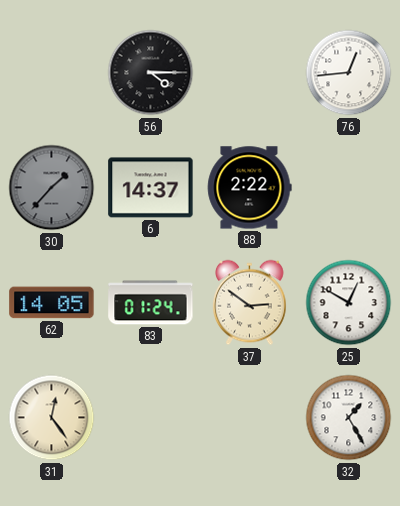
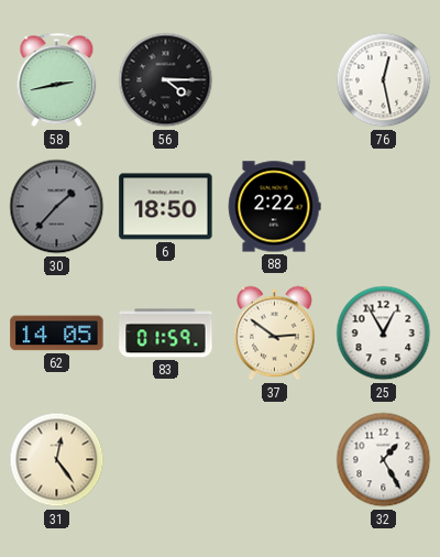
58: none -> 2:43
76: 12:44 -> 12:28
6: 14:37 -> 18:50
83: 01:24 -> 01:59
25: 12:50 -> 12:55
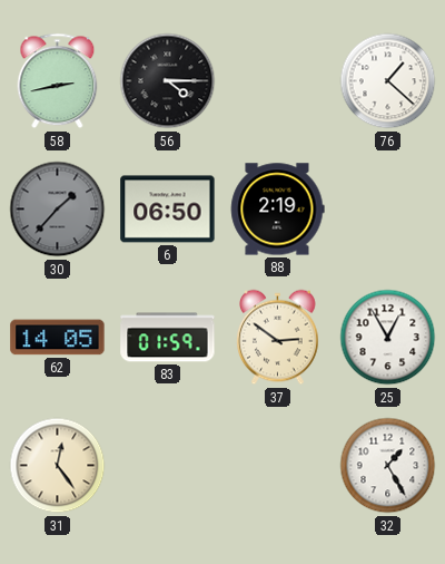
76: 12:28 -> 1:22
6: 18:50 -> 06:50
88: 2:22 -> 2:19
